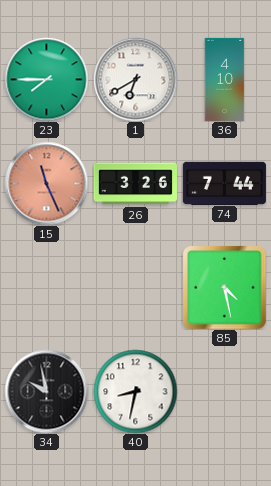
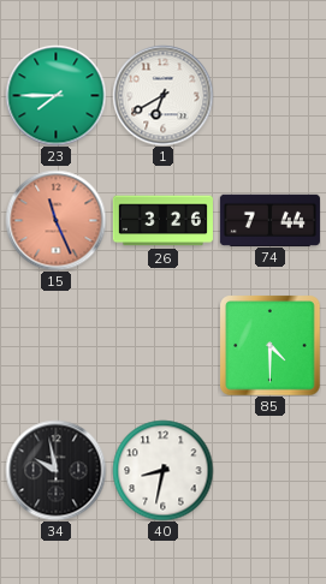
36: 4:10 -> none
85: 4:28 -> 4:30
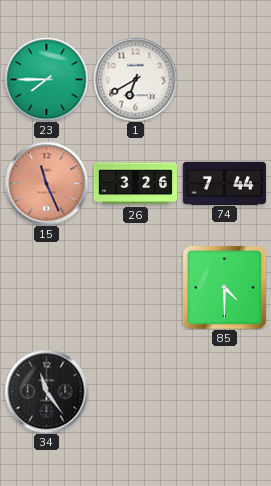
34: 9:58 -> 11:24
40: 8:32 -> none
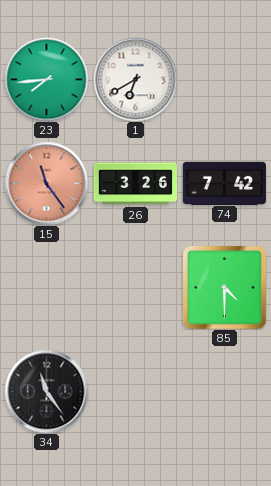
23: 7:45 -> 7:44
15: 11:26 -> 11:24
74: 7:44 -> 7:42
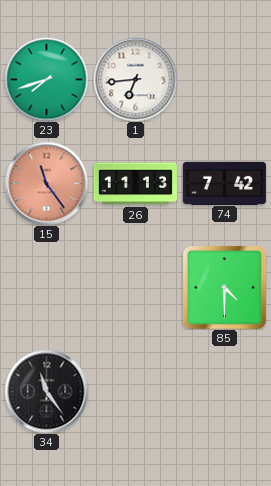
23: 7:44 -> 7:42
1: 6:40 -> 6:44
26: 3:26 -> 11:13
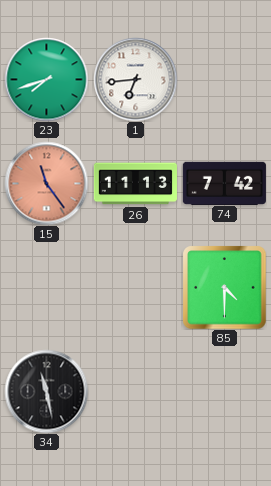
34: 11:24 -> 11:28
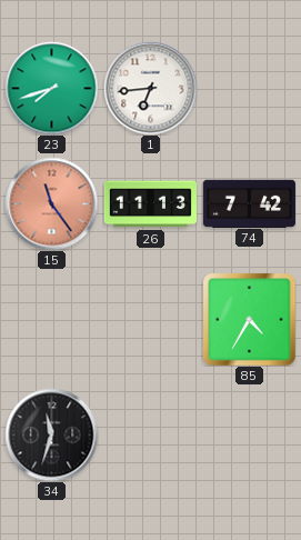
85: 4:30 -> 4:35
34: 11:28 -> 11:33
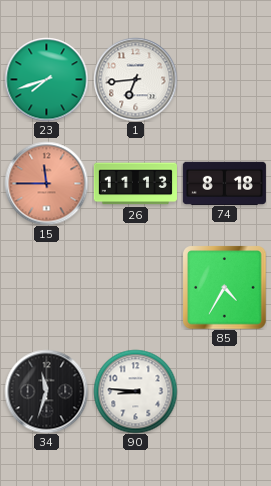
15: 11:24 -> 11:45
74: 7:42 -> 8:18
90: none -> 8:46
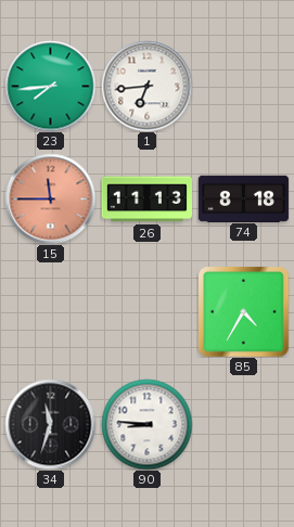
23: 7:42 -> 7:44
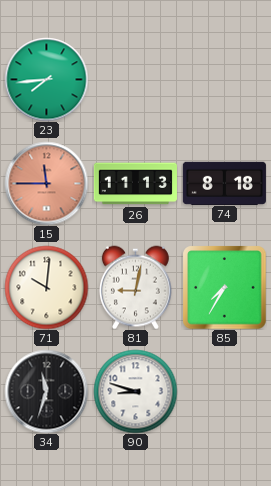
1: 6:44 -> none
71: none -> 10:01
81: none -> 9:02
85: 4:35 -> 7:35
90: 8:46 -> 8:48
